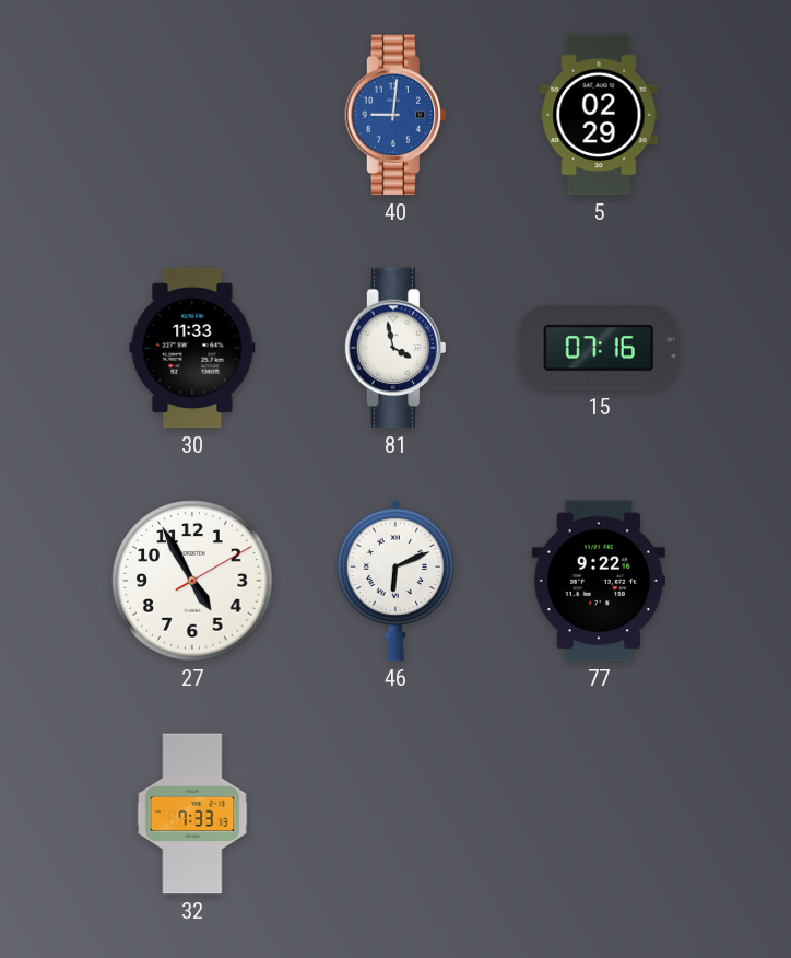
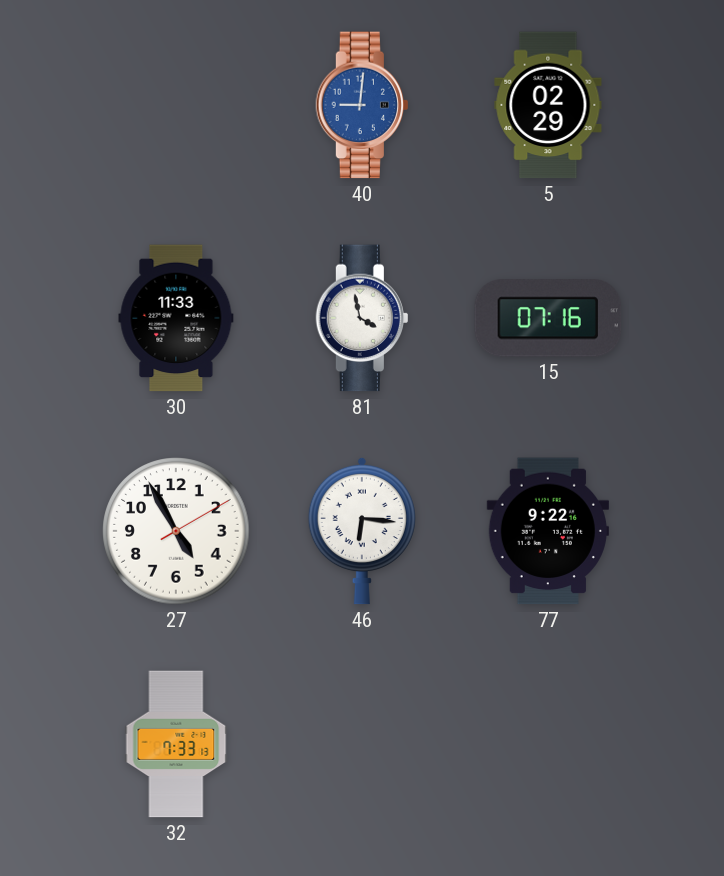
46: 6:11 -> 6:16
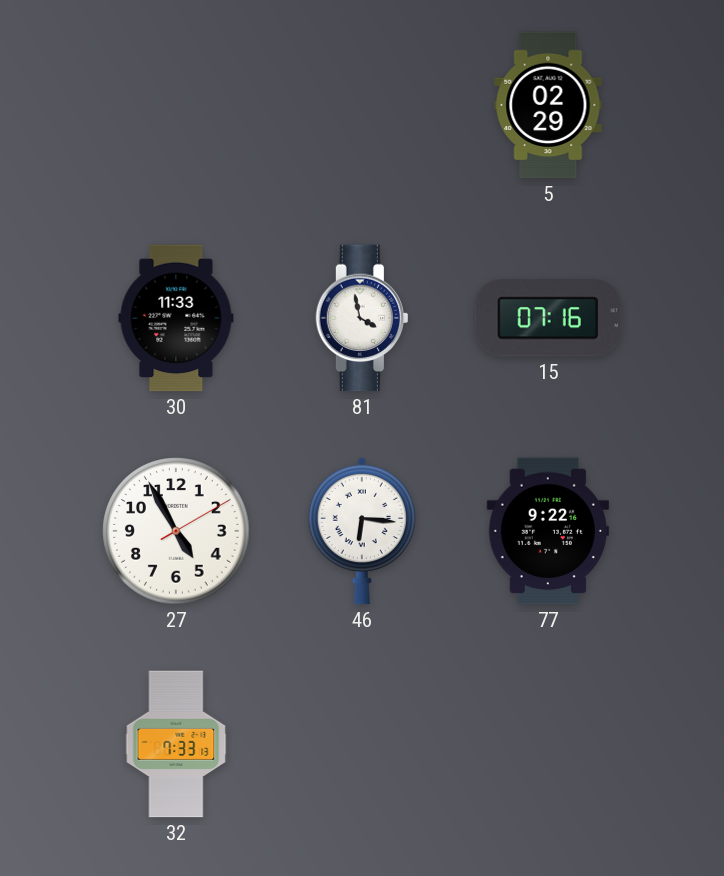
40: 9:01 -> none
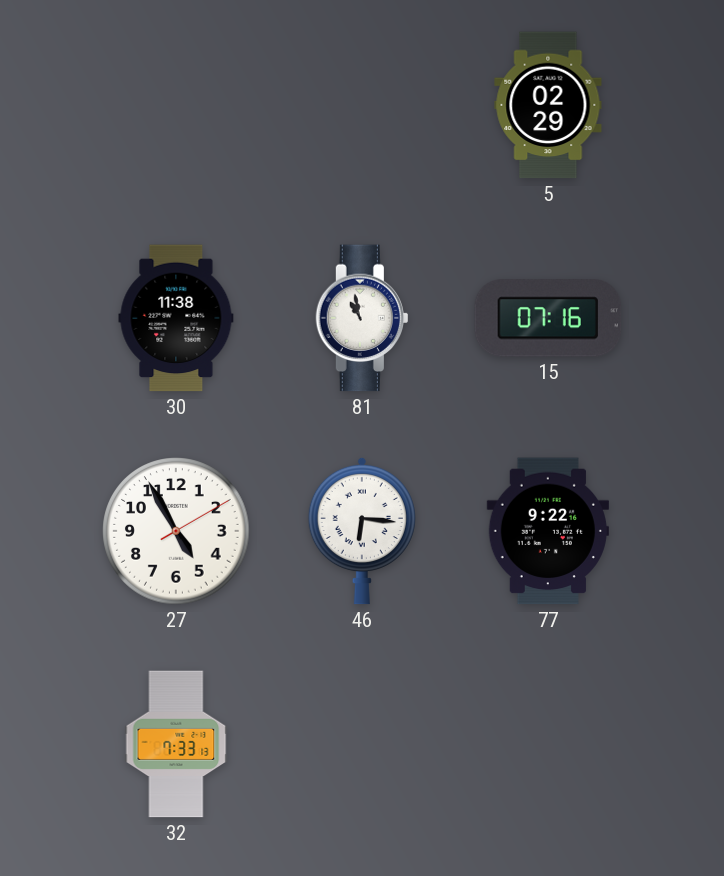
30: 11:33 -> 11:38
81: 3:58 -> 10:58
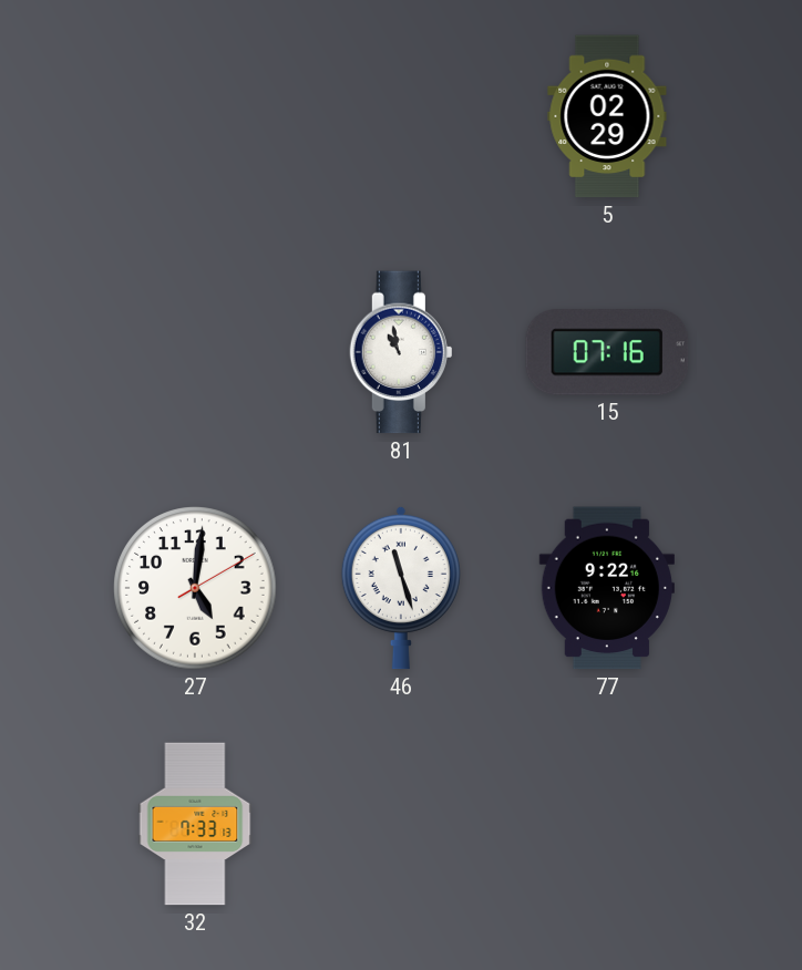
30: 11:38 -> none
27: 4:55 -> 5:01
46: 6:16 -> 11:27
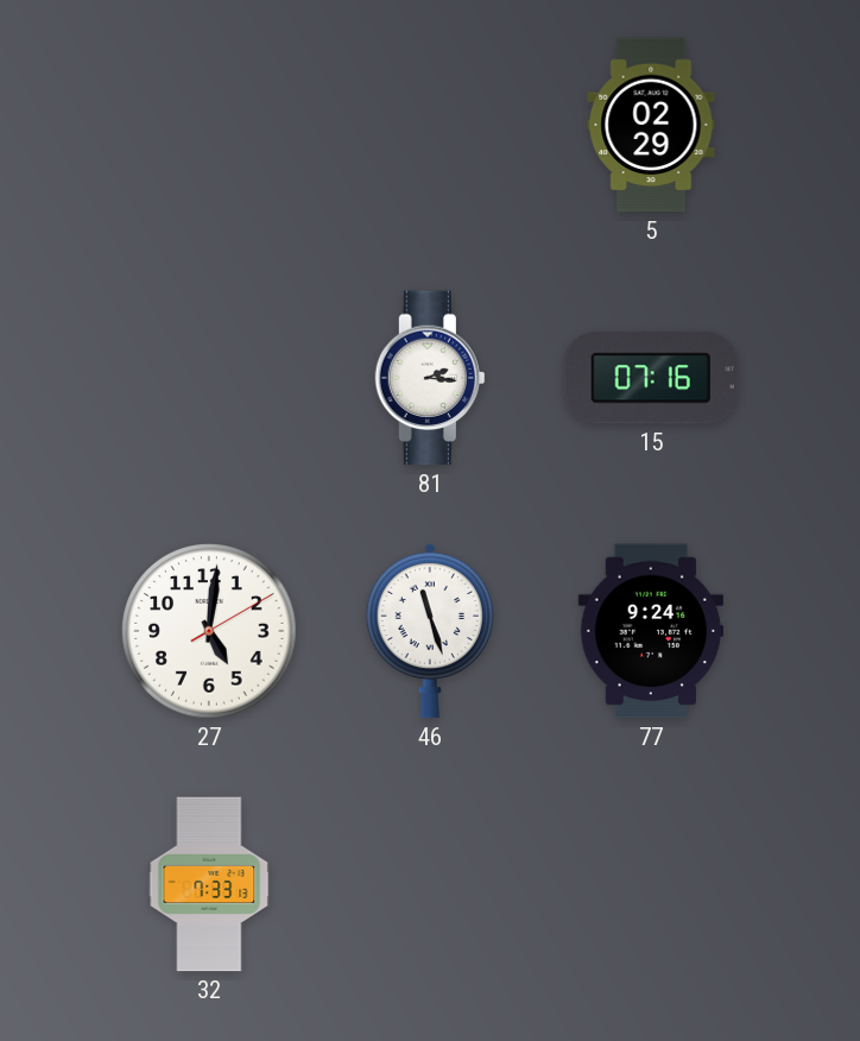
81: 10:58 -> 2:16
77: 9:22 -> 9:24
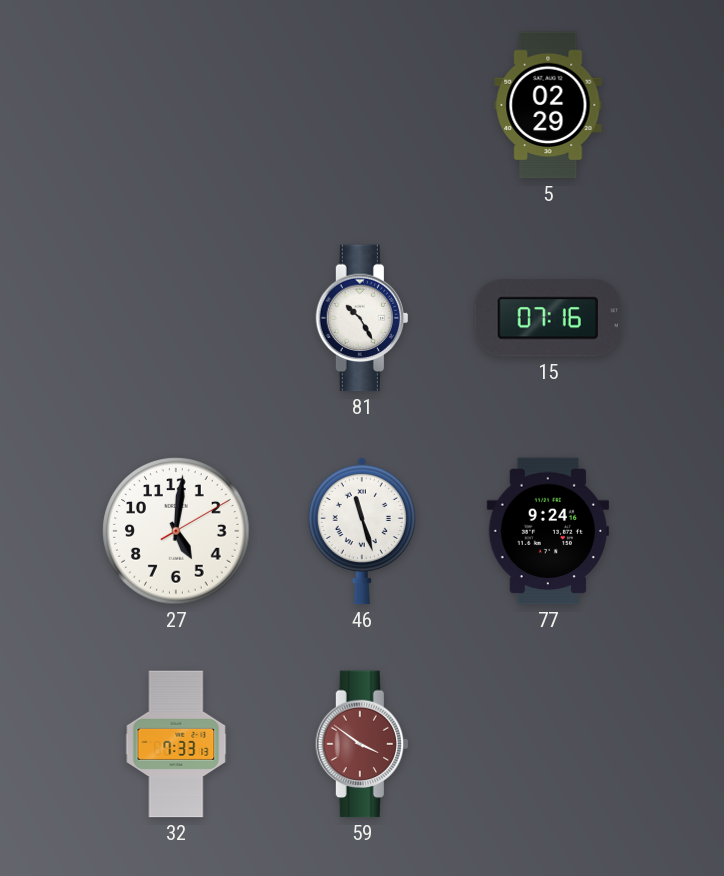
81: 2:16 -> 10:25
59: none -> 3:51
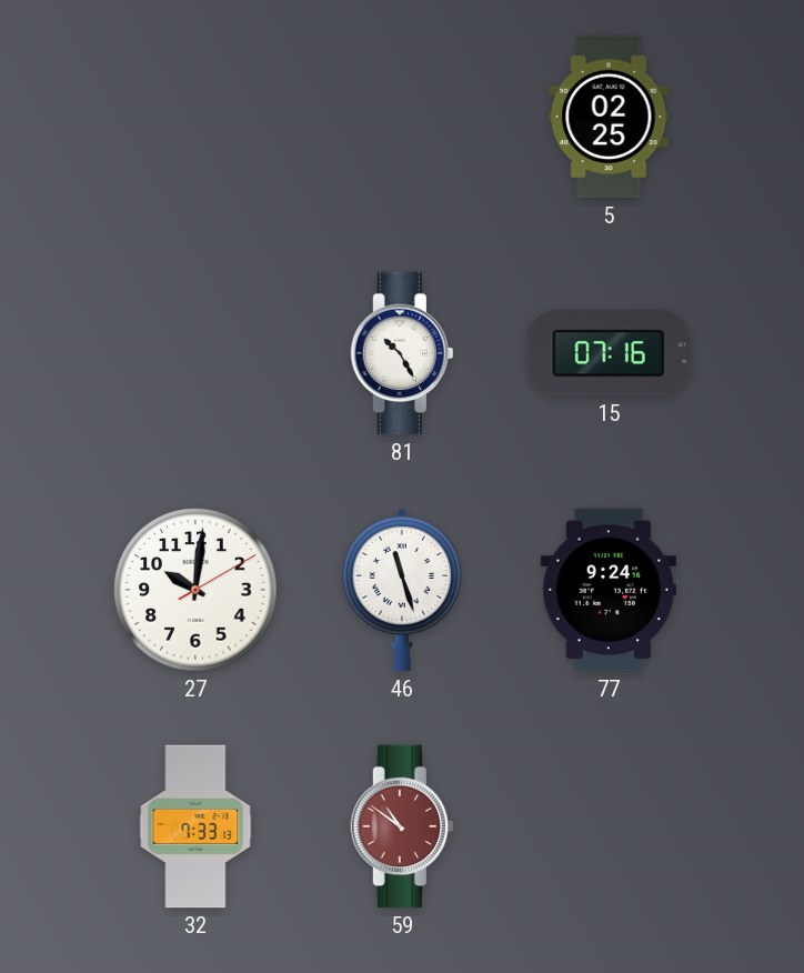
5: 02:29 -> 02:25
27: 5:01 -> 10:01
59: 3:51 -> 10:51
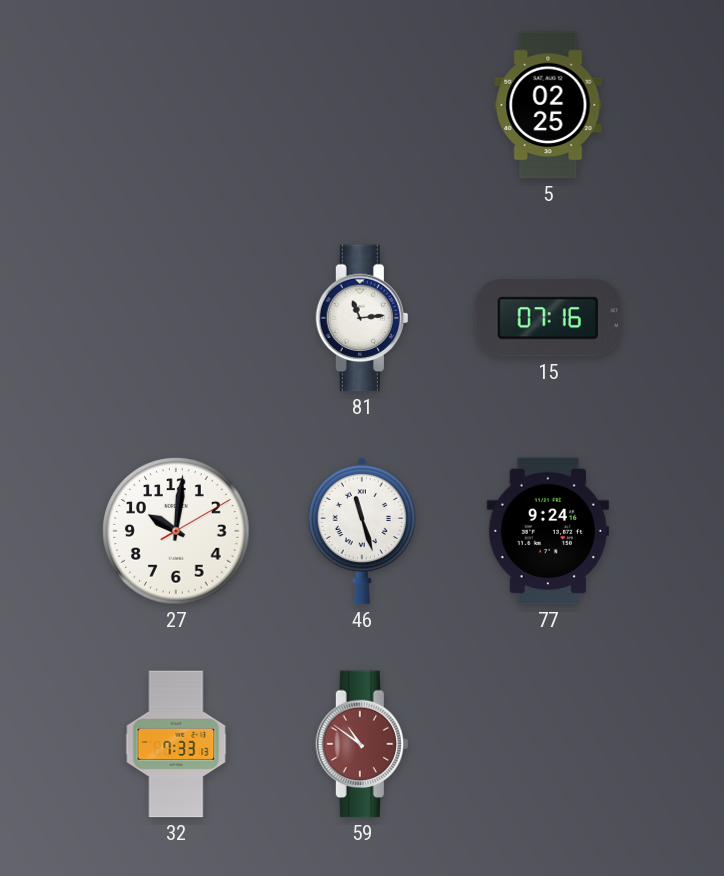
81: 10:25 -> 11:14
